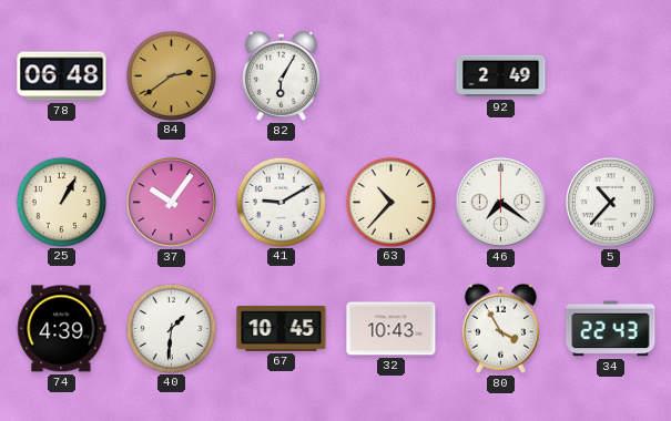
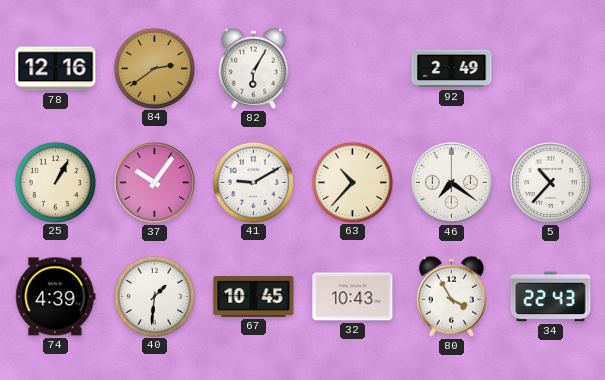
78: 06:48 -> 12:16
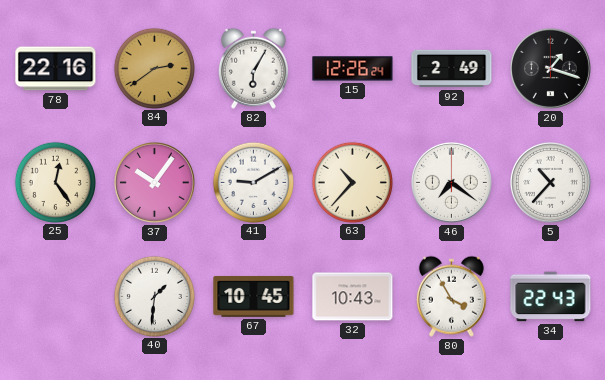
78: 12:16 -> 22:16
15: none -> 12:26
20: none -> 1:18
25: 1:05 -> 12:24
74: 4:39 -> none
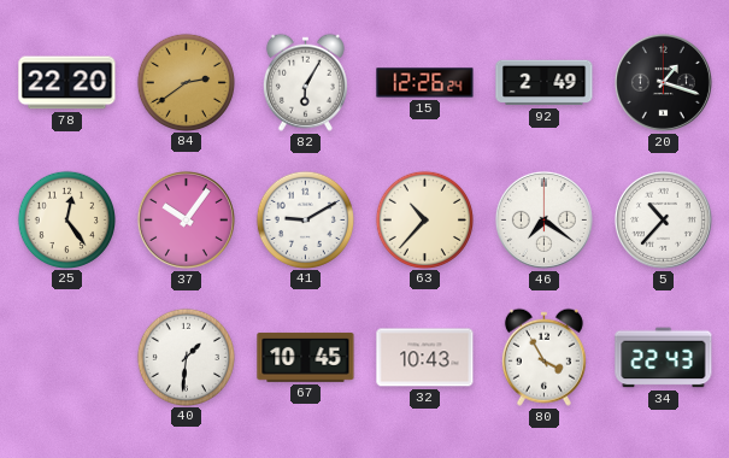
78: 22:16 -> 22:20
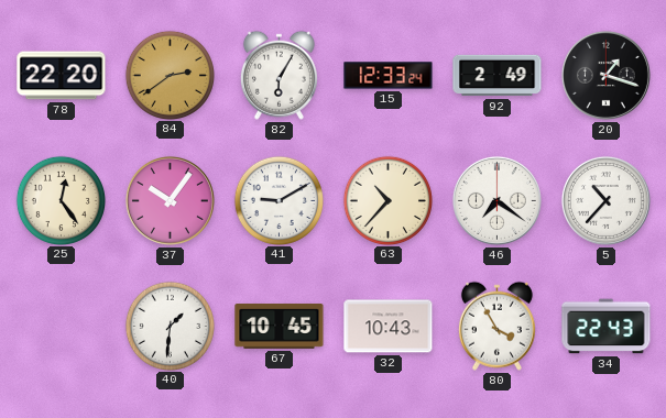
15: 12:26 -> 12:33
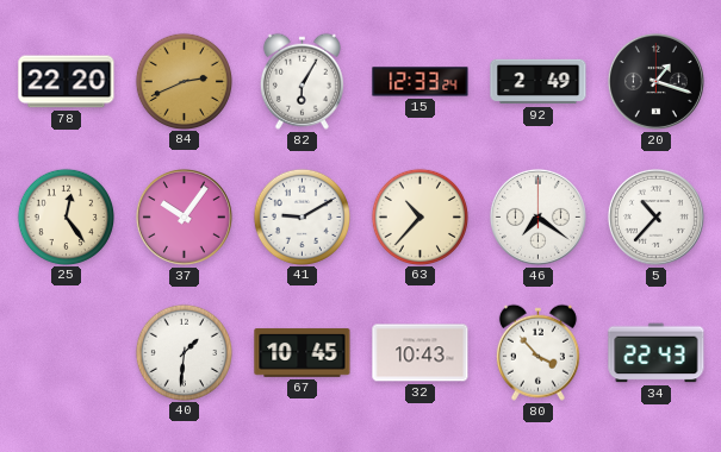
84: 2:39 -> 2:41
80: 3:55 -> 3:53
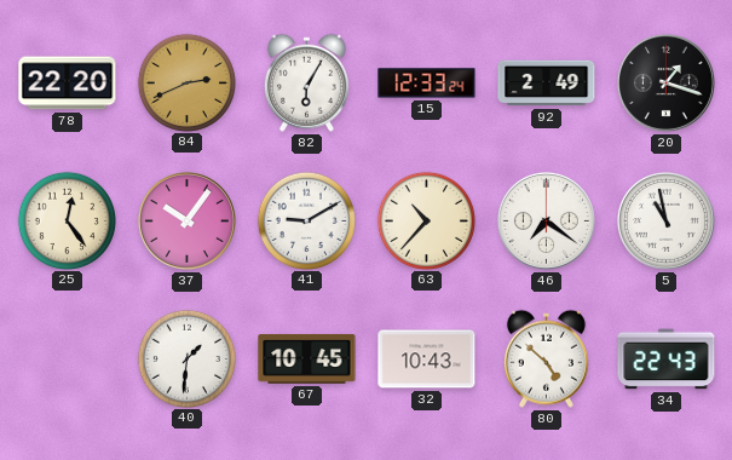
5: 10:37 -> 10:58
80: 3:53 -> 4:52
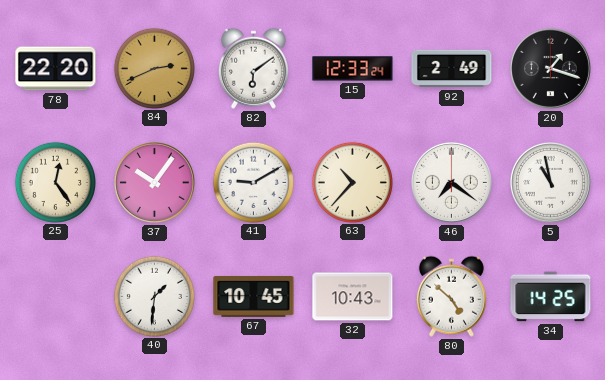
82: 6:05 -> 6:09
34: 22:43 -> 14:25
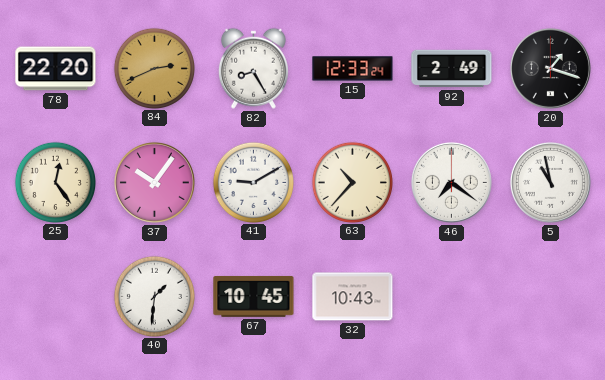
82: 6:09 -> 8:25
80: 4:52 -> none
34: 14:25 -> none
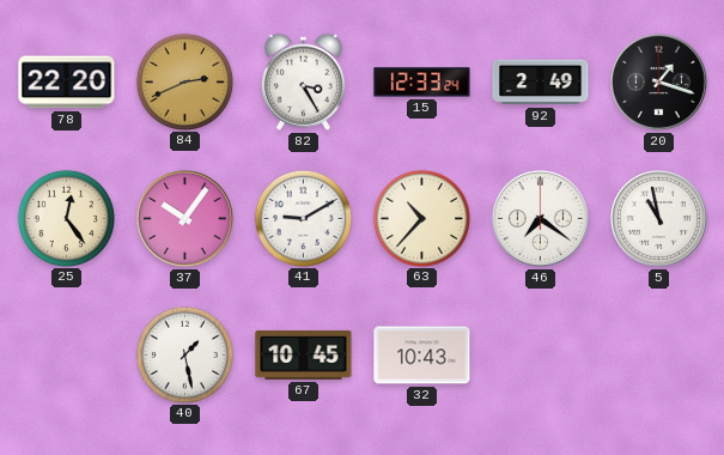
82: 8:25 -> 3:25
40: 1:31 -> 1:28
